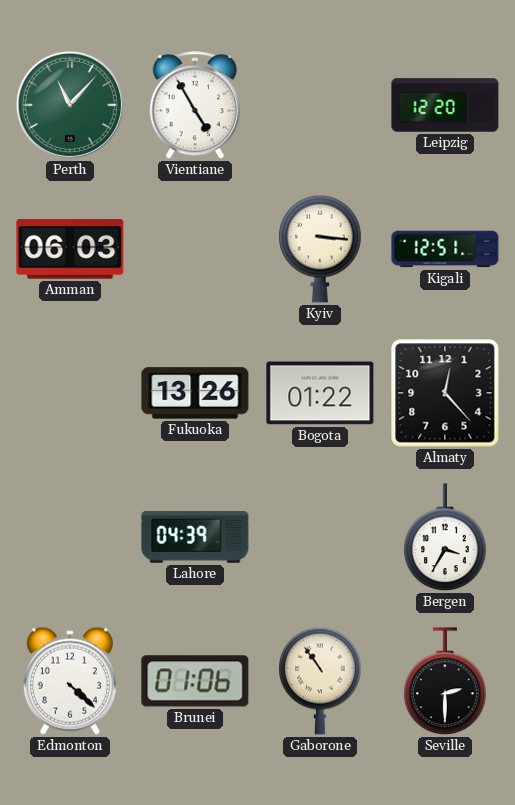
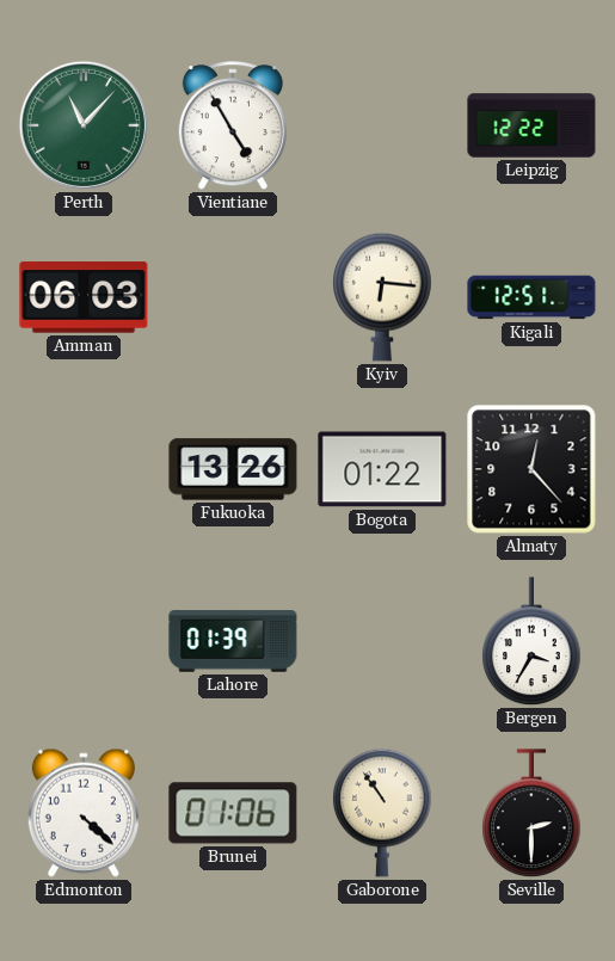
Leipzig: 12:20 -> 12:22
Kyiv: 3:16 -> 6:16
Lahore: 04:39 -> 01:39
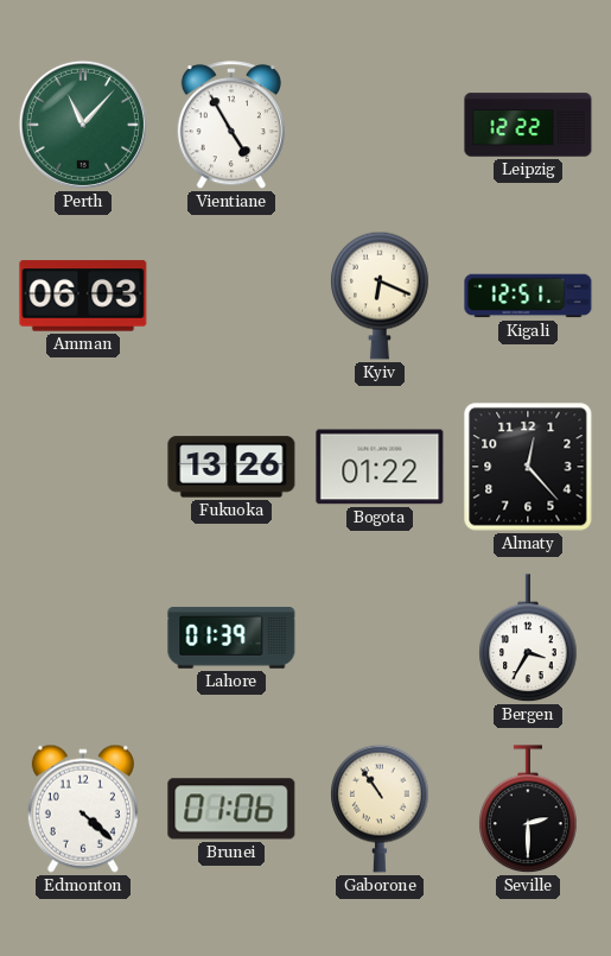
Kyiv: 6:16 -> 6:19
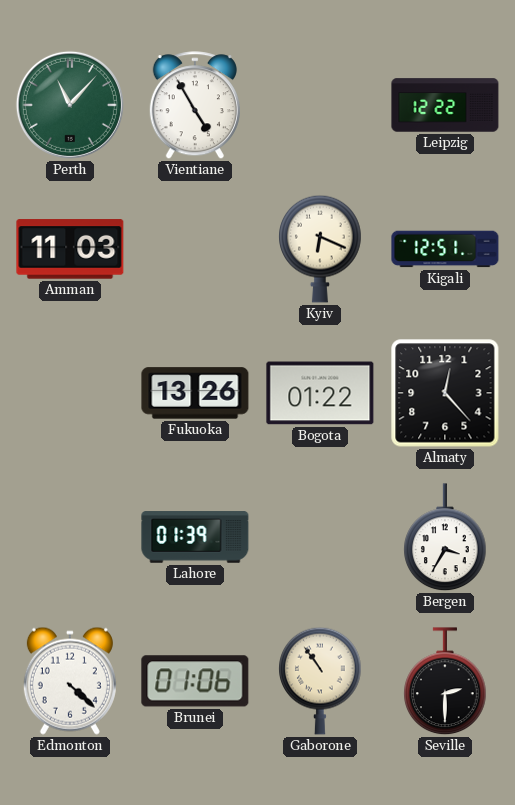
Amman: 06:03 -> 11:03
